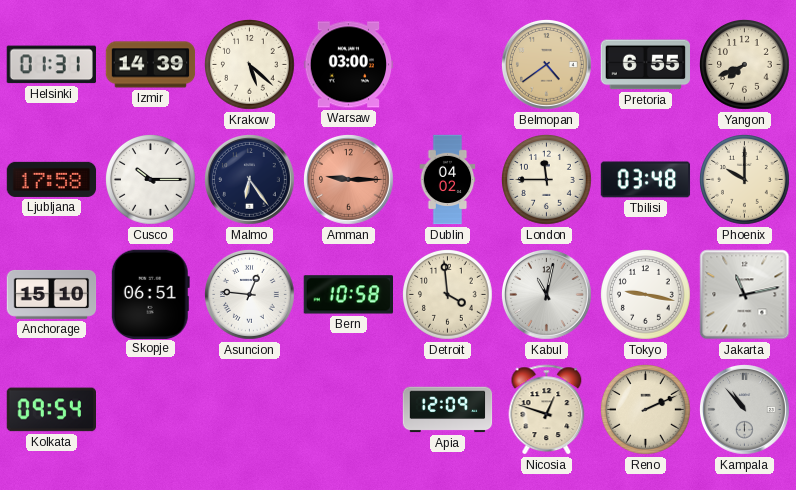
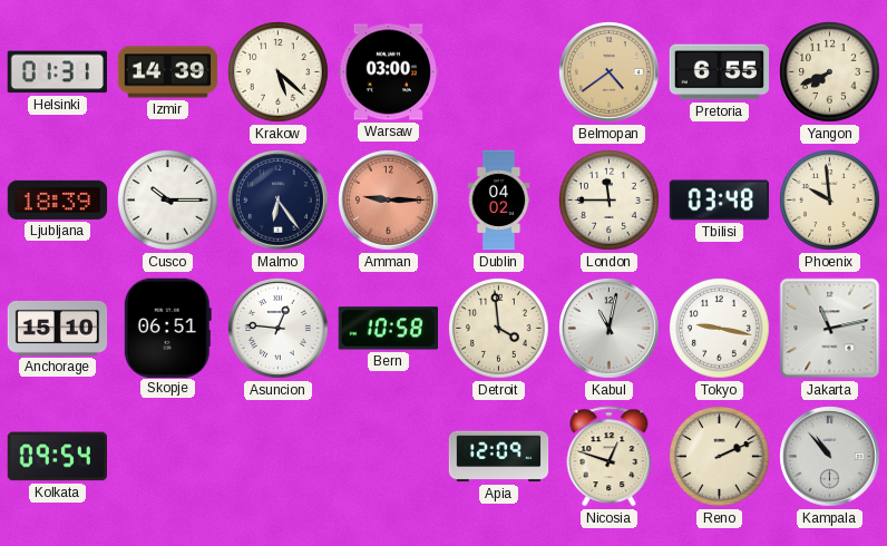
Ljubljana: 17:58 -> 18:39
Phoenix: 10:00 -> 9:59
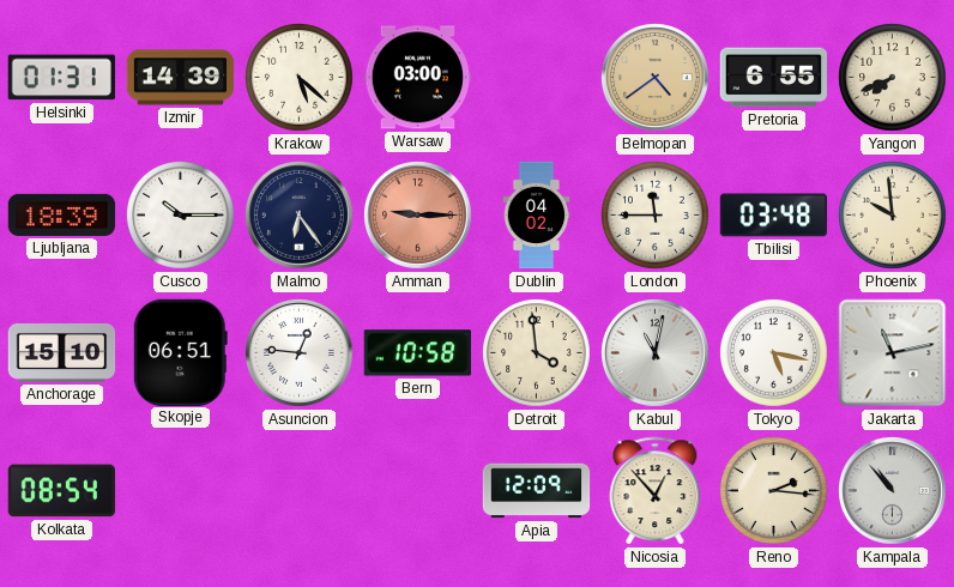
Tokyo: 9:17 -> 5:17
Kolkata: 09:54 -> 08:54
Nicosia: 12:48 -> 12:53
Reno: 2:11 -> 2:16
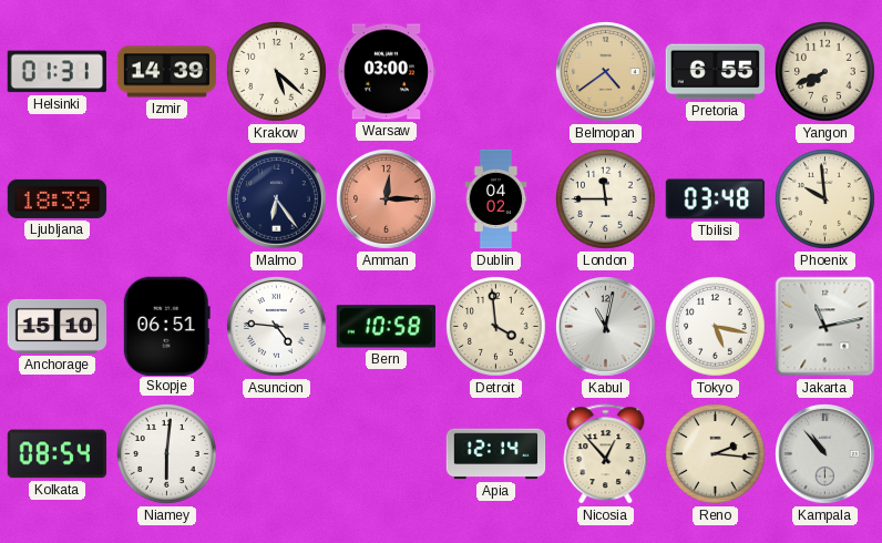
Cusco: 10:15 -> none
Amman: 9:15 -> 12:15
Asuncion: 12:46 -> 4:46
Niamey: none -> 6:01
Apia: 12:09 -> 12:14
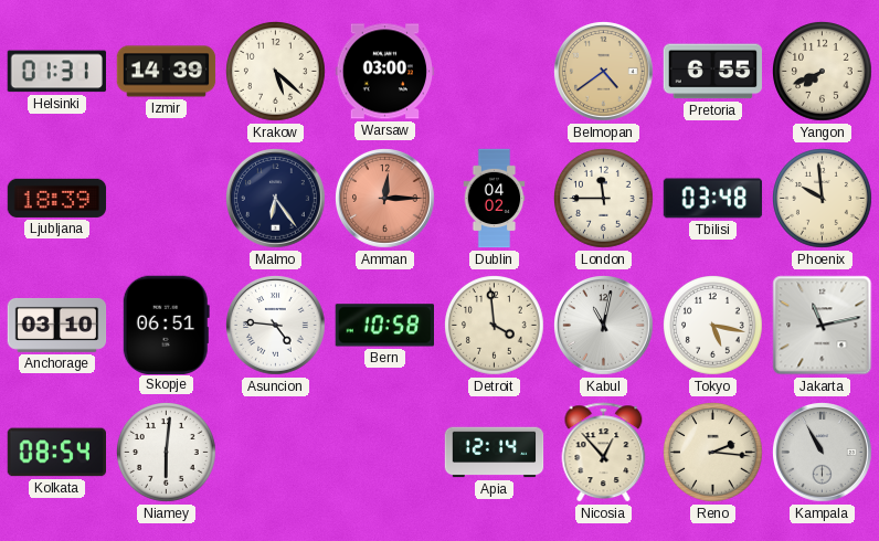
Anchorage: 15:10 -> 03:10
Kampala: 10:53 -> 10:55
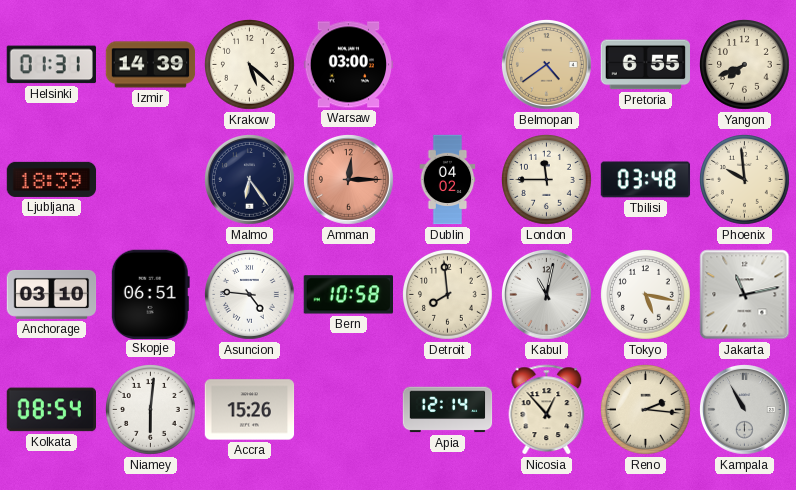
Detroit: 3:59 -> 7:59
Accra: none -> 15:26
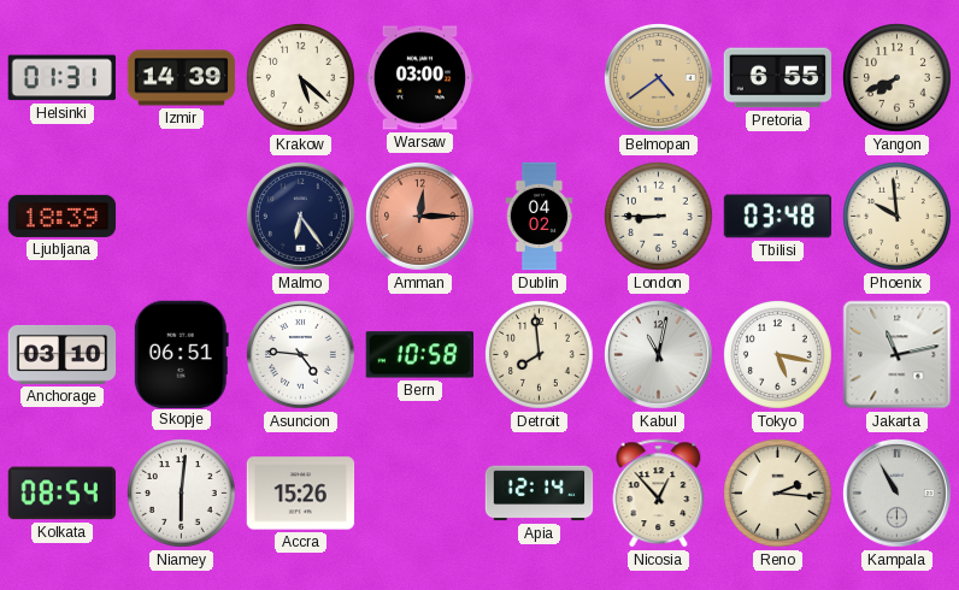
London: 11:45 -> 8:45
